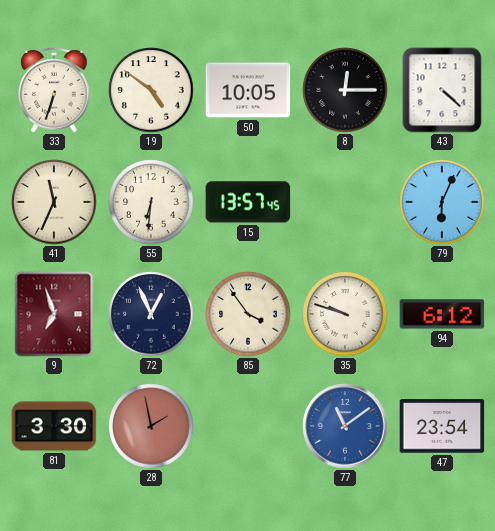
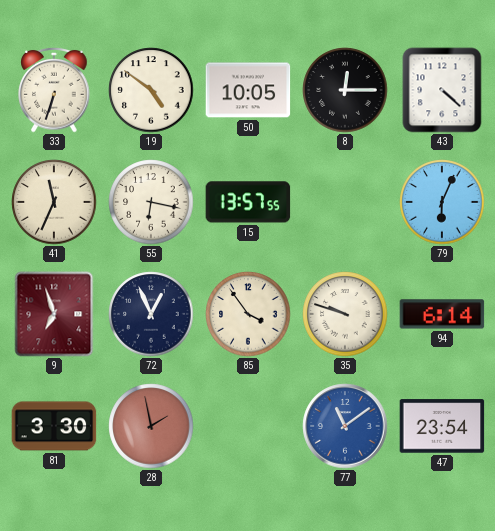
55: 6:31 -> 6:17
15: 13:57:45 -> 13:57:55
94: 6:12 -> 6:14
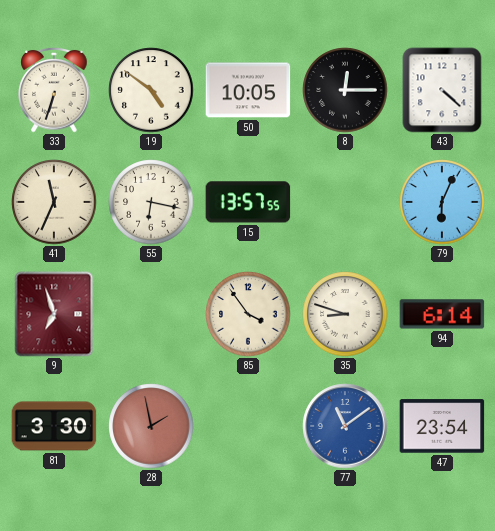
72: 12:56 -> none
35: 9:48 -> 8:48
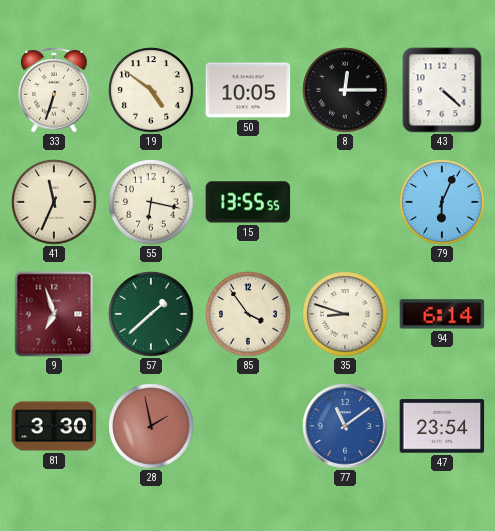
15: 13:57 -> 13:55
57: none -> 1:38
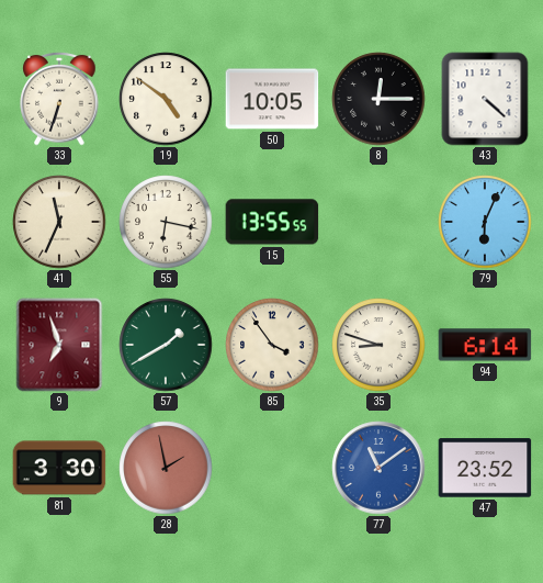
57: 1:38 -> 1:40
47: 23:54 -> 23:52
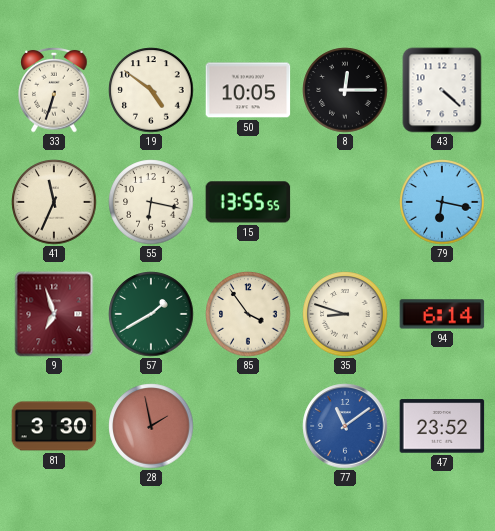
79: 6:04 -> 6:17
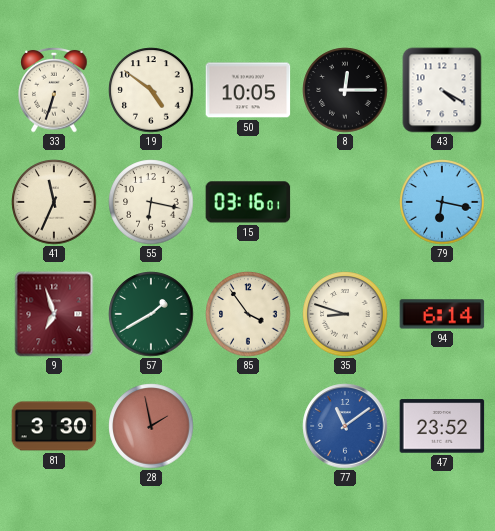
43: 4:22 -> 4:20
15: 13:55 -> 03:16
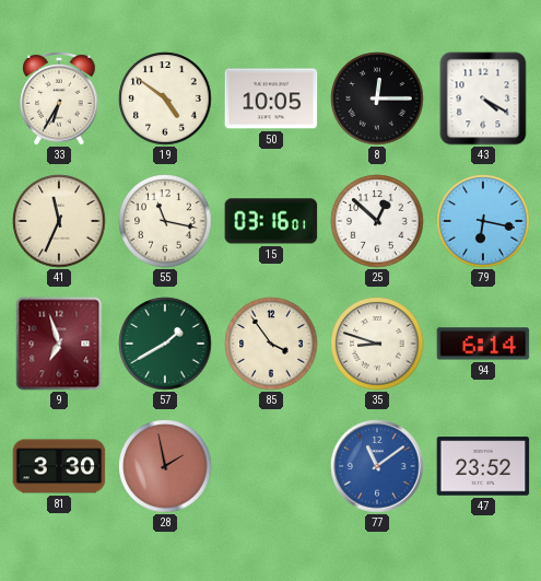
33: 6:33 -> 6:35
55: 6:17 -> 11:17
25: none -> 12:52
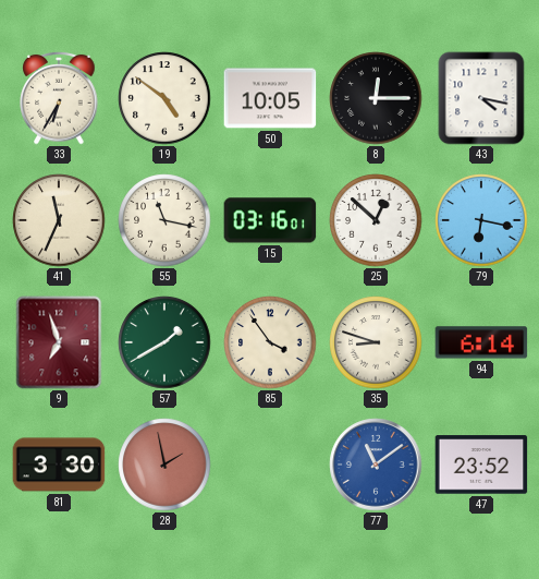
43: 4:20 -> 4:17
